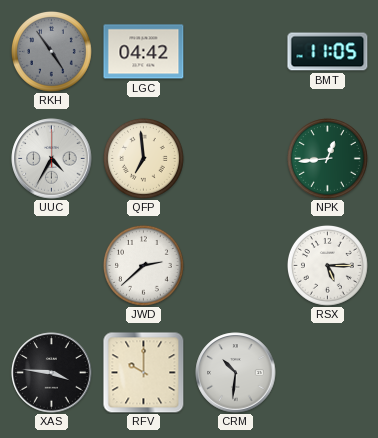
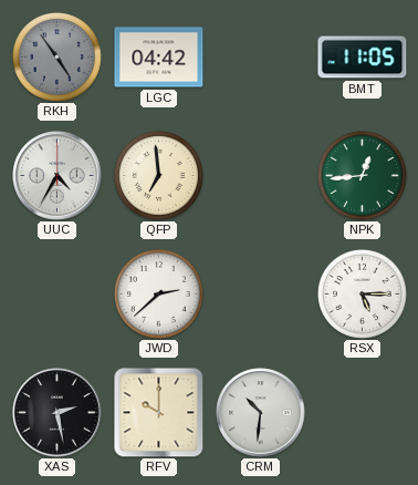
XAS: 3:46 -> 2:28
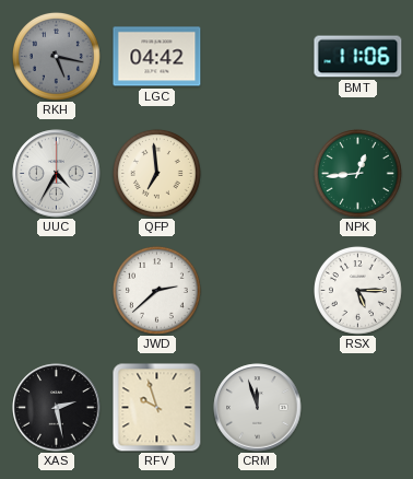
RKH: 4:54 -> 5:17
BMT: 11:05 -> 11:06
RFV: 10:00 -> 9:57
CRM: 10:31 -> 11:57
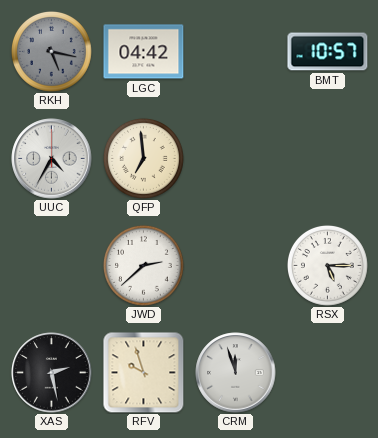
BMT: 11:06 -> 10:57
NPK: 12:44 -> none
